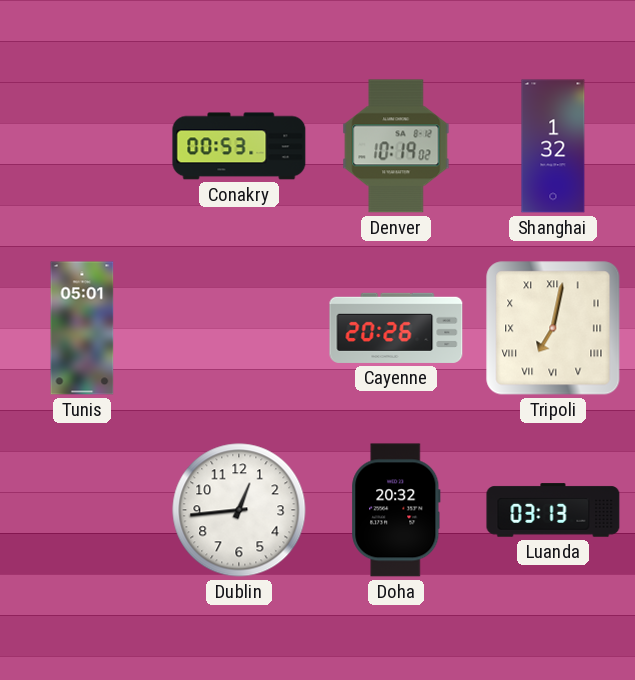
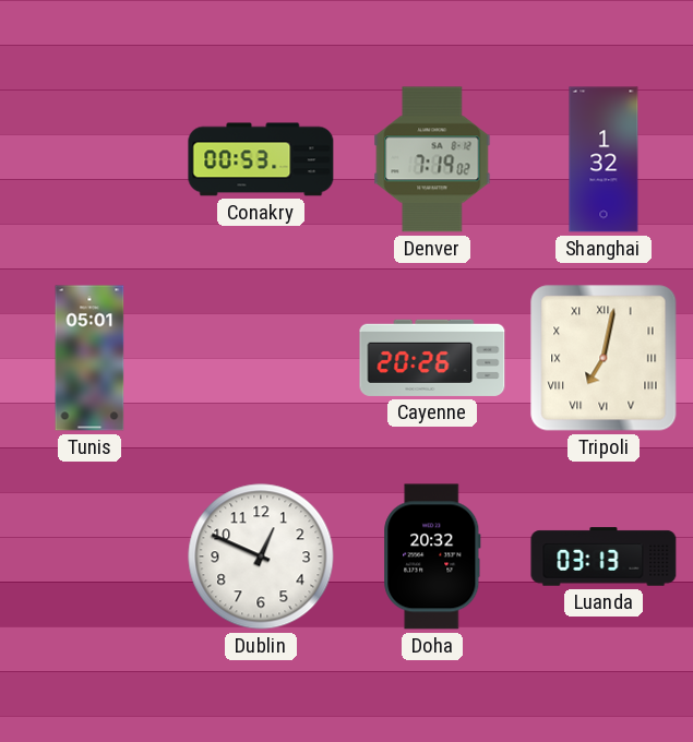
Denver: 10:19 -> 7:19
Dublin: 12:44 -> 12:49
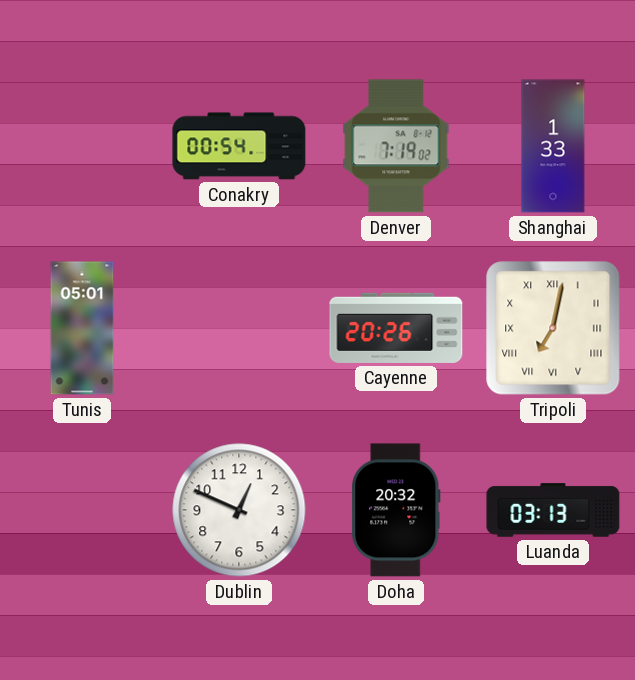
Conakry: 00:53 -> 00:54
Shanghai: 1:32 -> 1:33
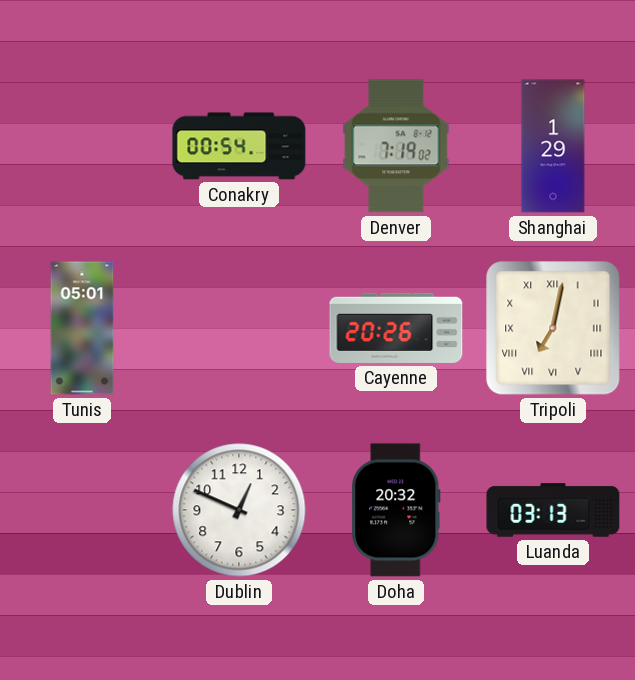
Shanghai: 1:33 -> 1:29
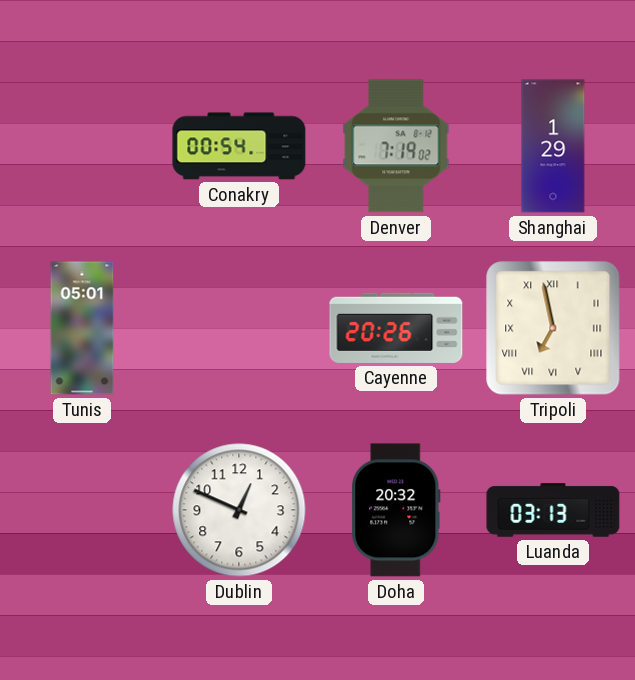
Tripoli: 7:02 -> 6:58
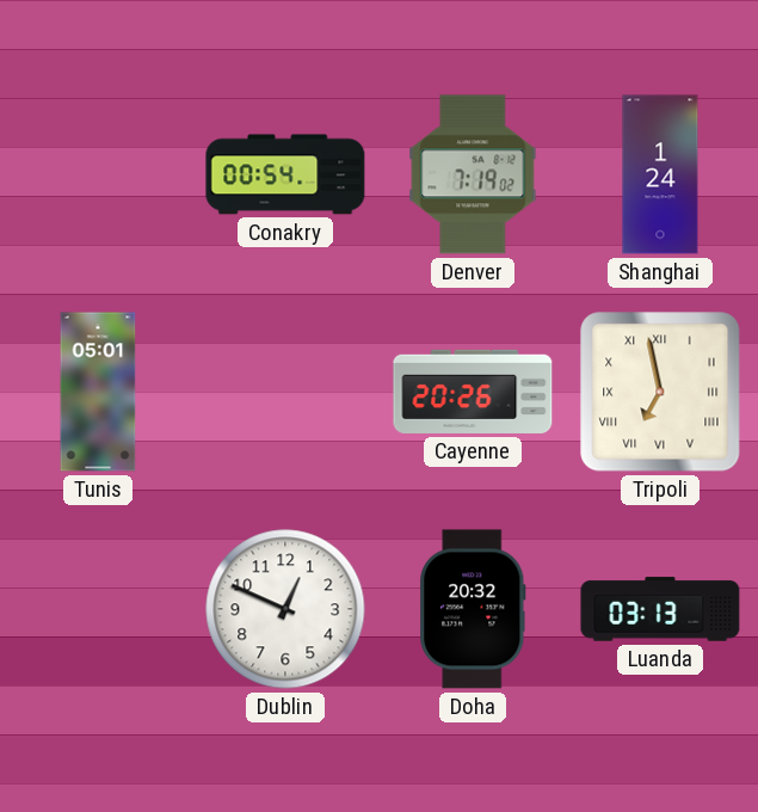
Shanghai: 1:29 -> 1:24
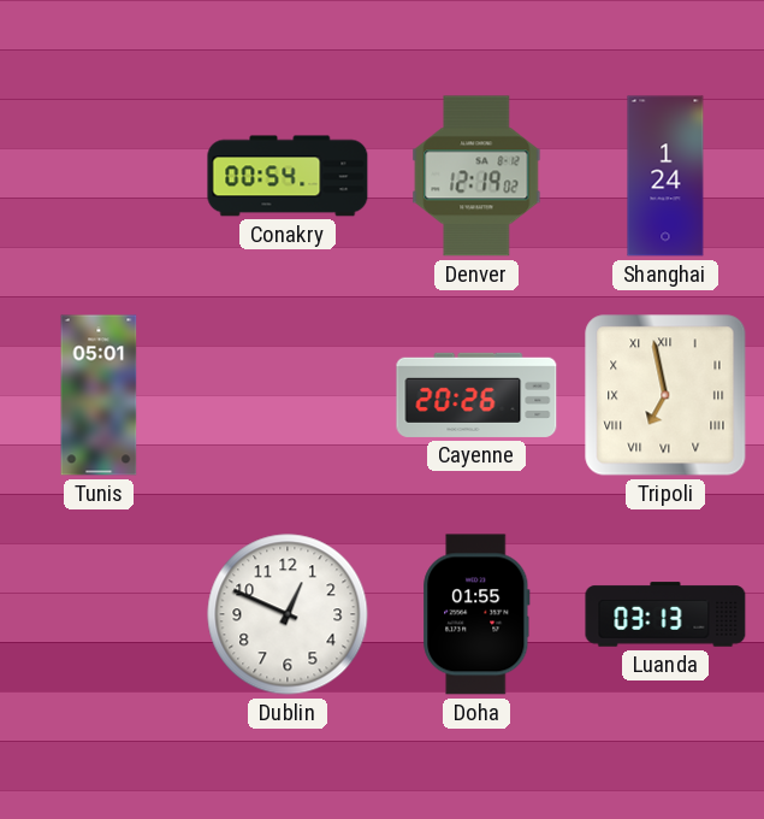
Denver: 7:19 -> 12:19
Doha: 20:32 -> 01:55
